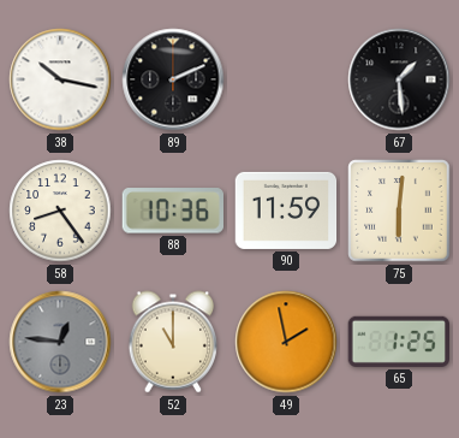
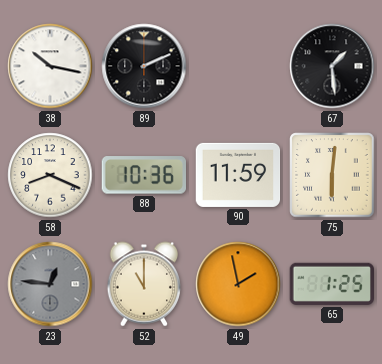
58: 8:24 -> 8:19
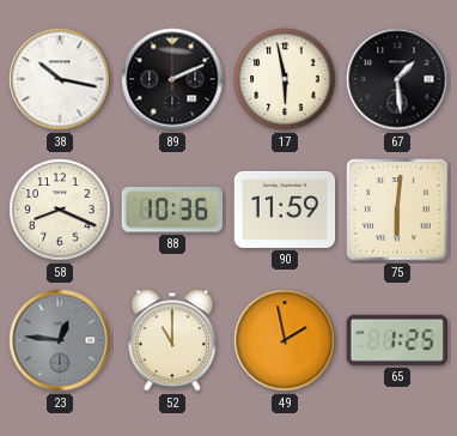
17: none -> 5:58
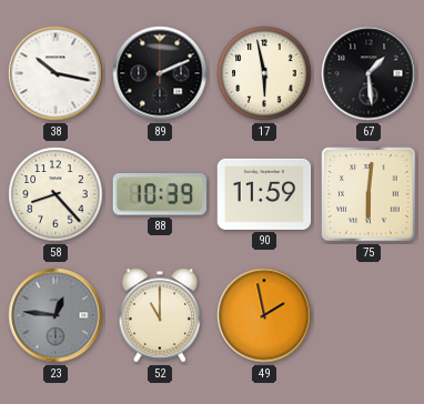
58: 8:19 -> 8:23
88: 10:36 -> 10:39
65: 1:25 -> none
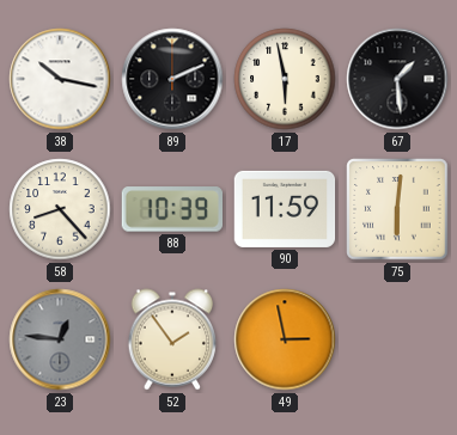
52: 11:00 -> 1:54
49: 1:58 -> 2:58
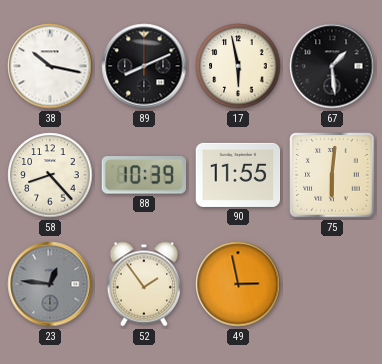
89: 2:11 -> 8:11
90: 11:59 -> 11:55
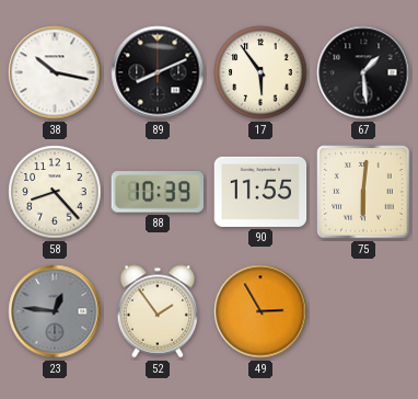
17: 5:58 -> 5:54
49: 2:58 -> 2:55
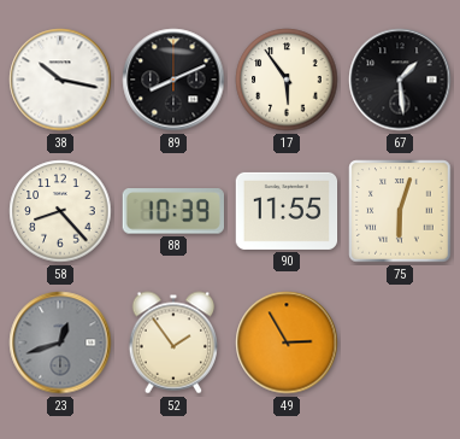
75: 6:01 -> 6:03
23: 12:46 -> 12:42
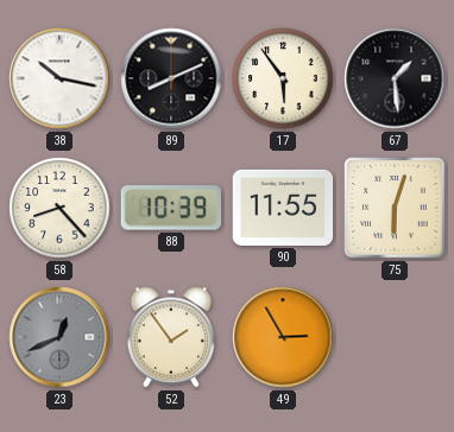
23: 12:42 -> 12:41
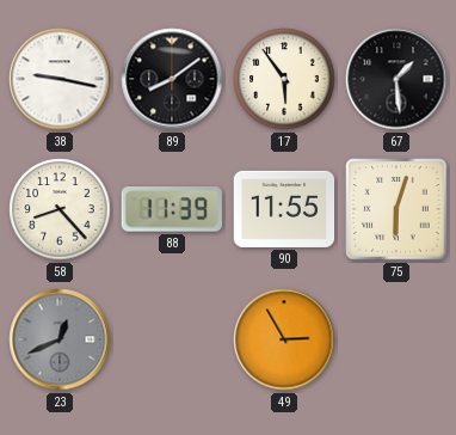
38: 10:17 -> 9:17
89: 8:11 -> 8:09
88: 10:39 -> 11:39
52: 1:54 -> none
